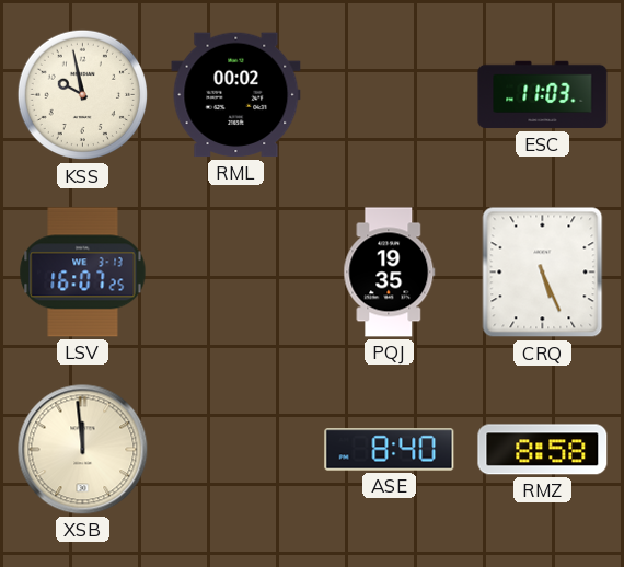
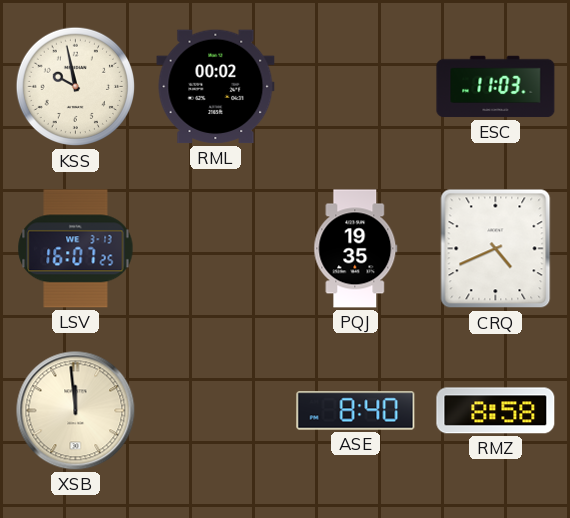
CRQ: 5:26 -> 4:41
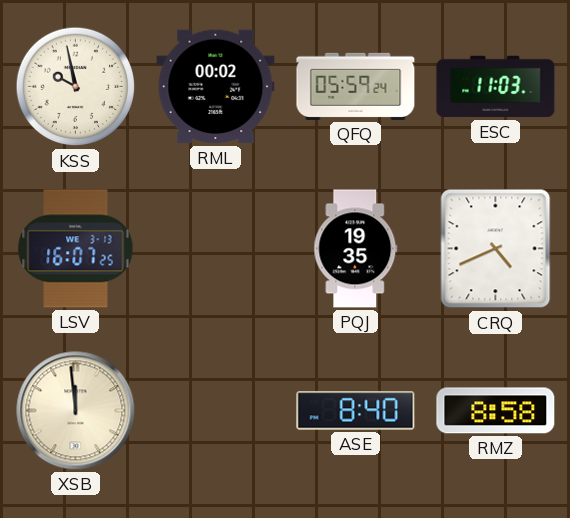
QFQ: none -> 05:59
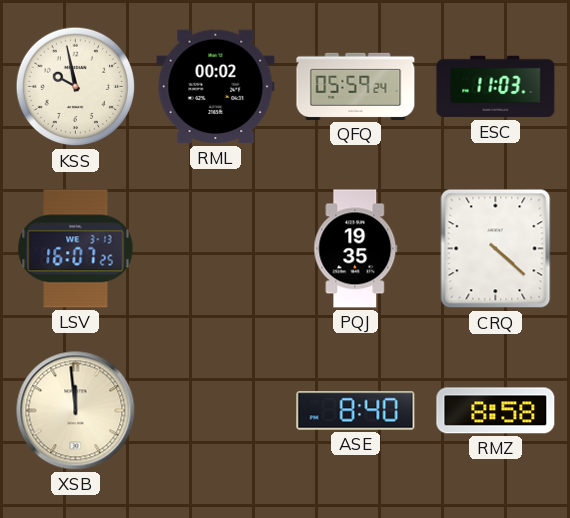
CRQ: 4:41 -> 4:22
